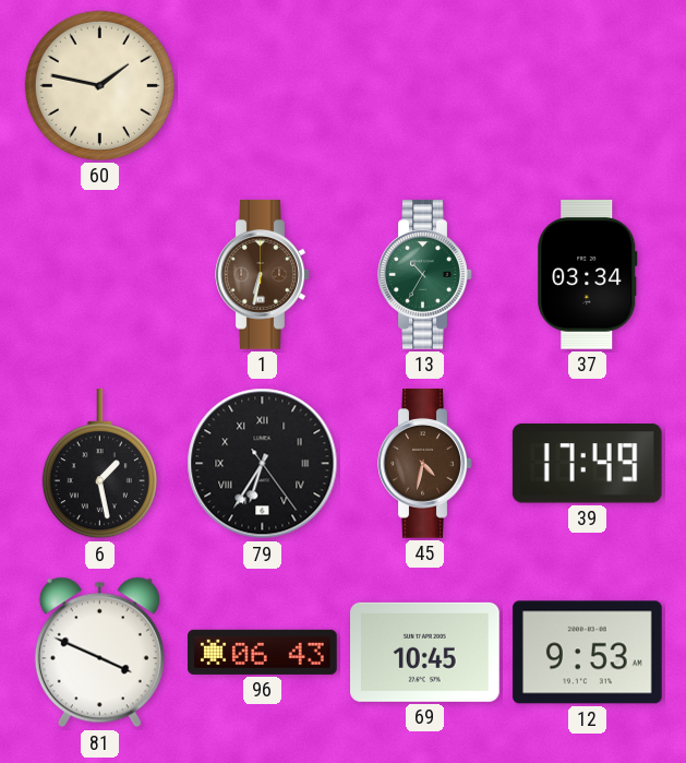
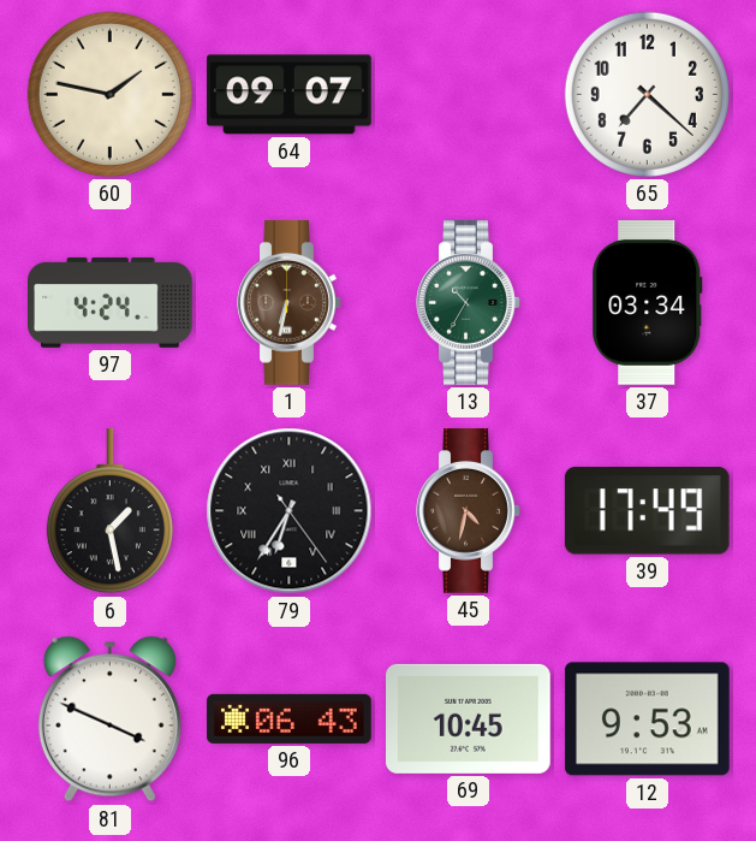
64: none -> 09:07
65: none -> 7:22
97: none -> 4:24
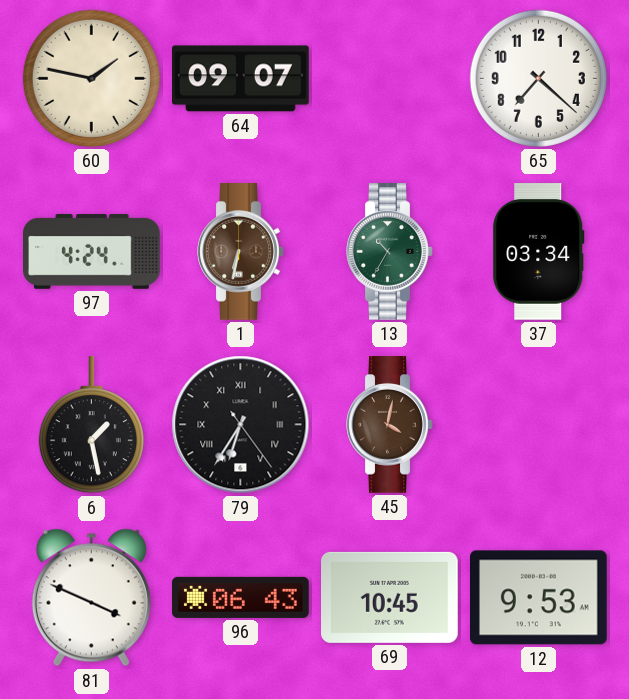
45: 4:32 -> 4:02
39: 17:49 -> none
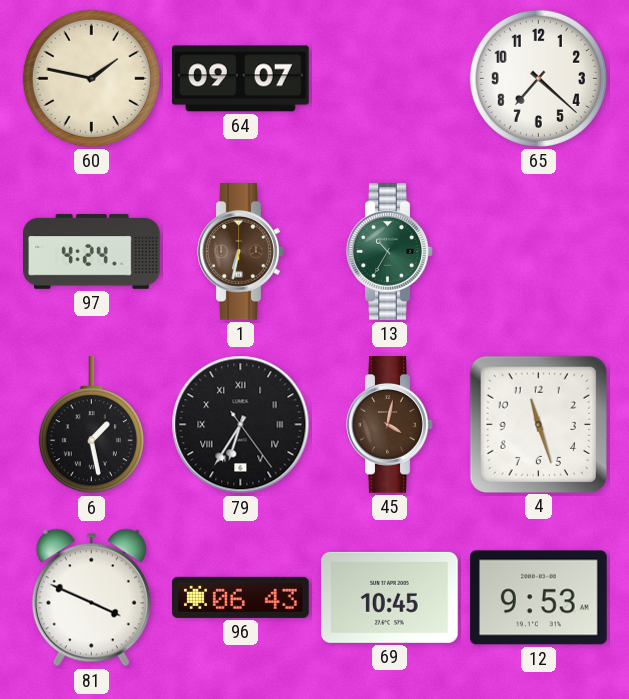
37: 03:34 -> none
4: none -> 11:27
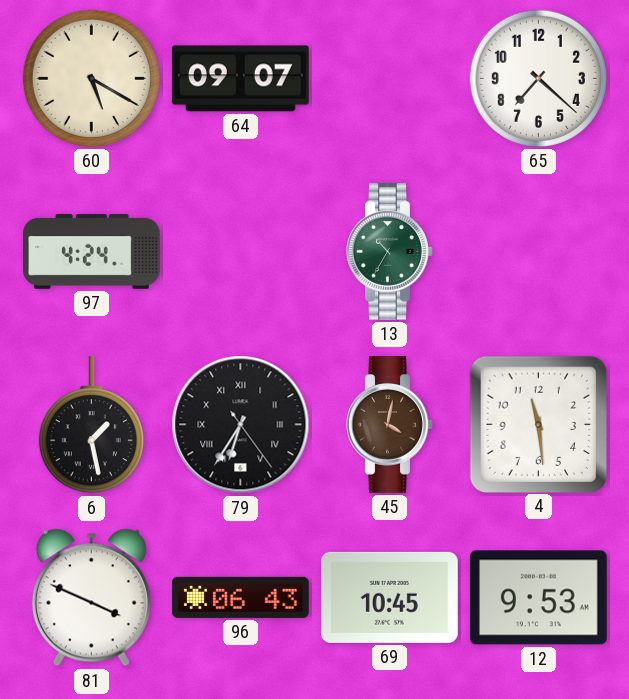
60: 1:47 -> 5:20
1: 6:32 -> none
4: 11:27 -> 11:29
